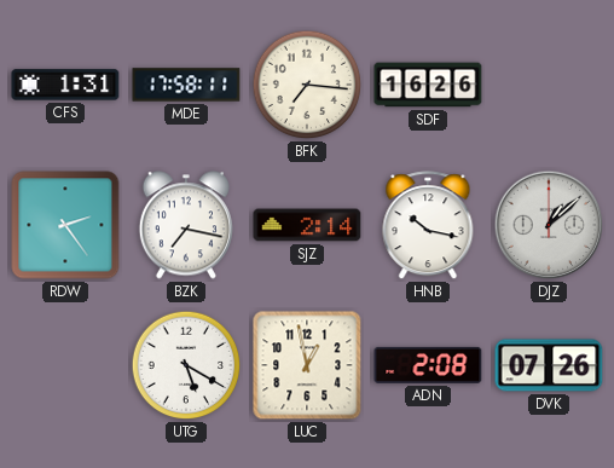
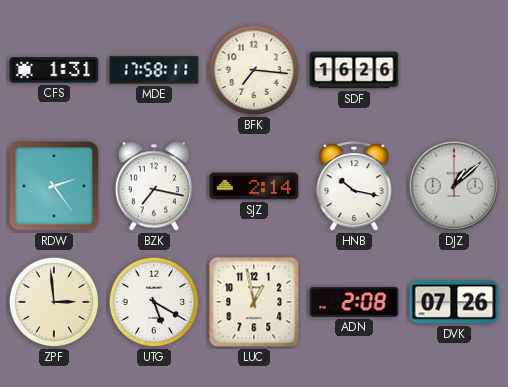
ZPF: none -> 2:59
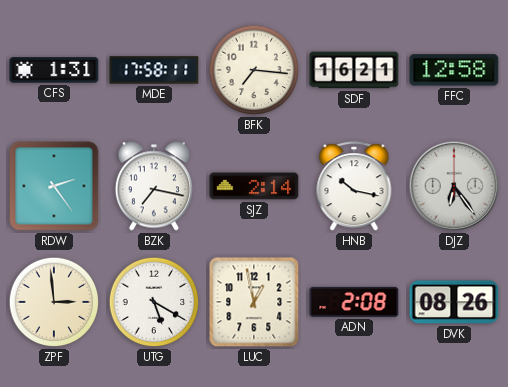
SDF: 16:26 -> 16:21
FFC: none -> 12:58
DJZ: 1:08 -> 6:24
DVK: 07:26 -> 08:26
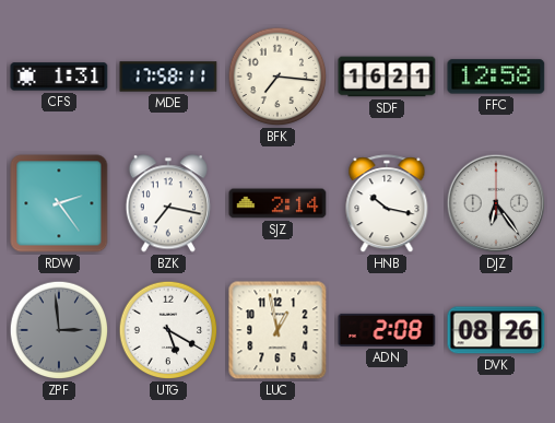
ZPF dial: cream -> grey
